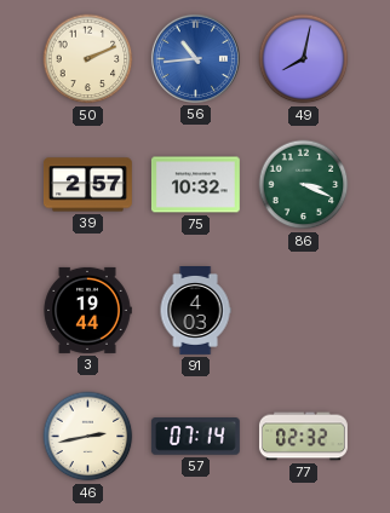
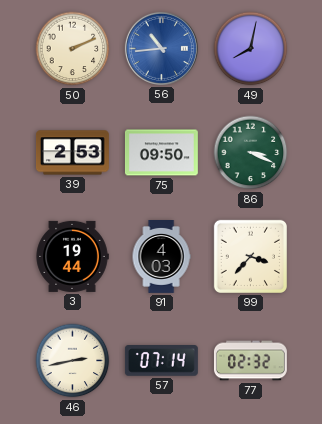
39: 2:57 -> 2:53
75: 10:32 -> 09:50
99: none -> 3:37
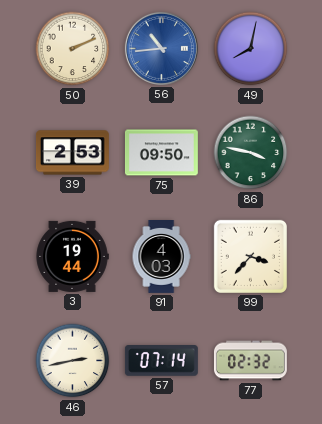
86: 3:19 -> 3:47
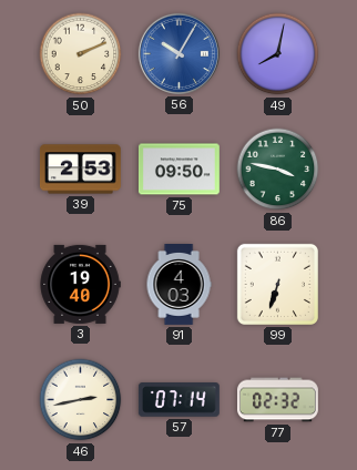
56: 10:44 -> 10:05
3: 19:44 -> 19:40
99: 3:37 -> 6:33
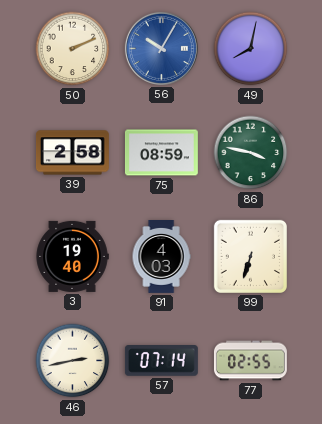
39: 2:53 -> 2:58
75: 09:50 -> 08:59
77: 02:32 -> 02:55
